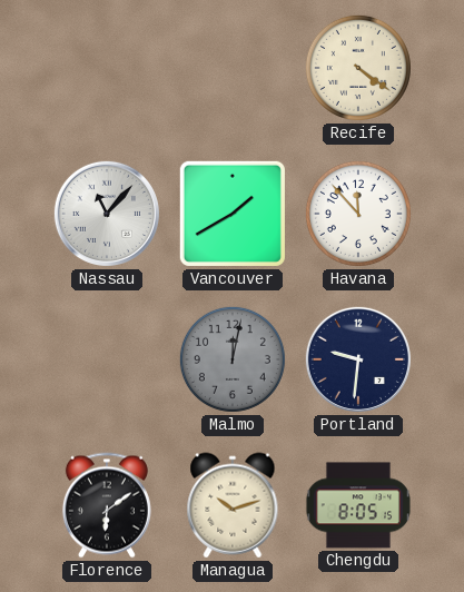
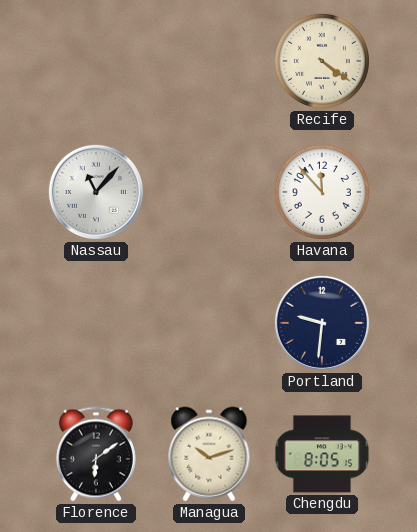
Vancouver: 1:40 -> none
Malmo: 12:02 -> none
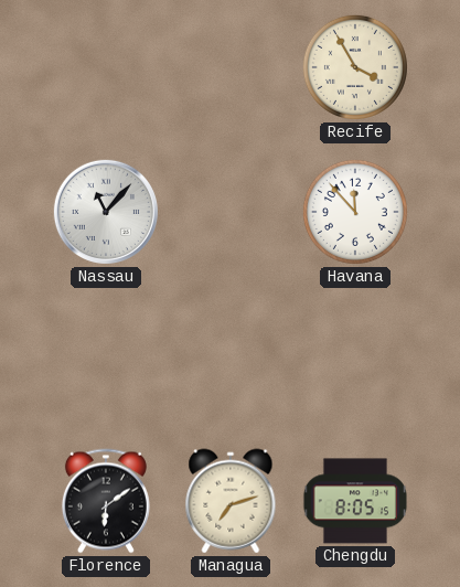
Recife: 4:21 -> 3:55
Portland: 9:31 -> none
Managua: 10:12 -> 7:12
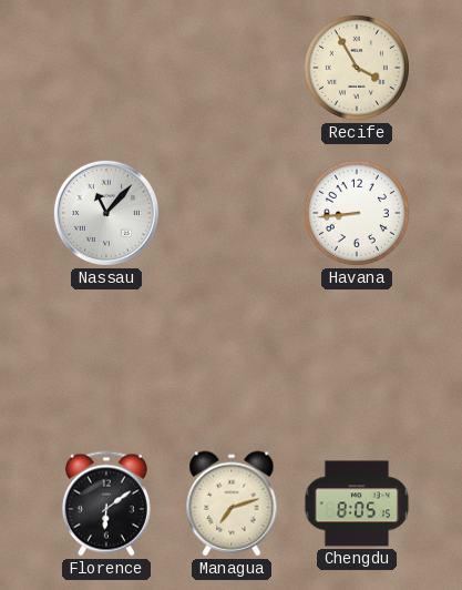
Havana: 11:53 -> 8:44
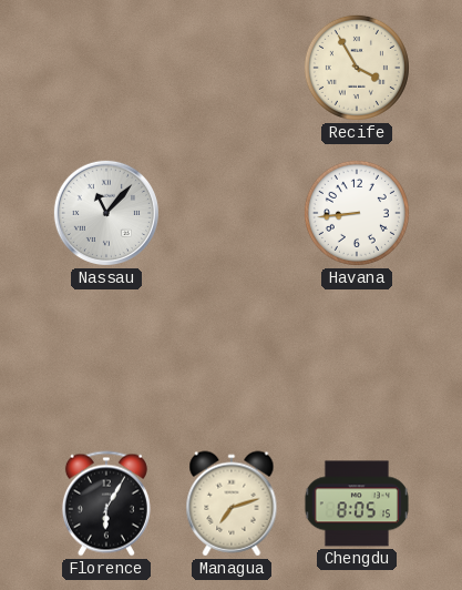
Florence: 6:09 -> 6:05
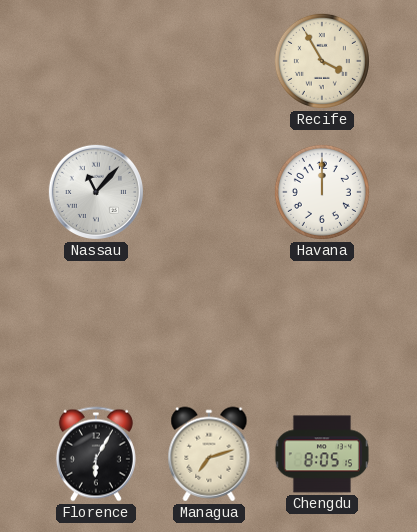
Havana: 8:44 -> 12:00
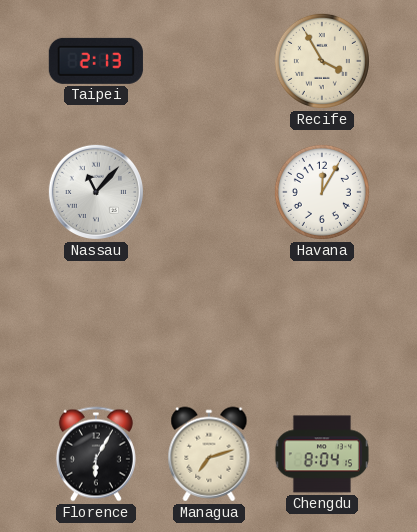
Taipei: none -> 2:13
Havana: 12:00 -> 12:05
Chengdu: 8:05 -> 8:04
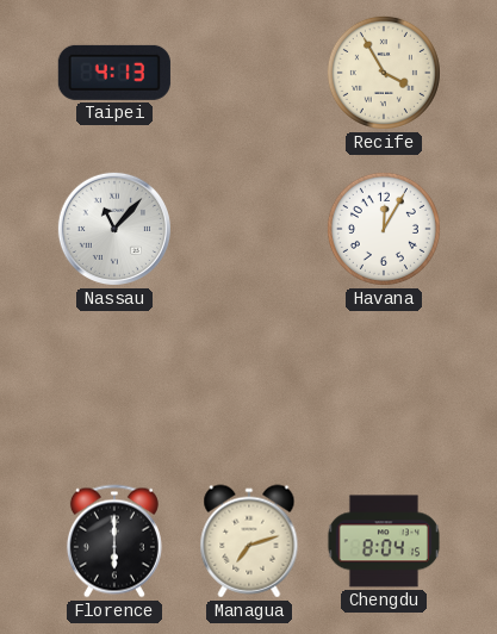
Taipei: 2:13 -> 4:13
Florence: 6:05 -> 6:00
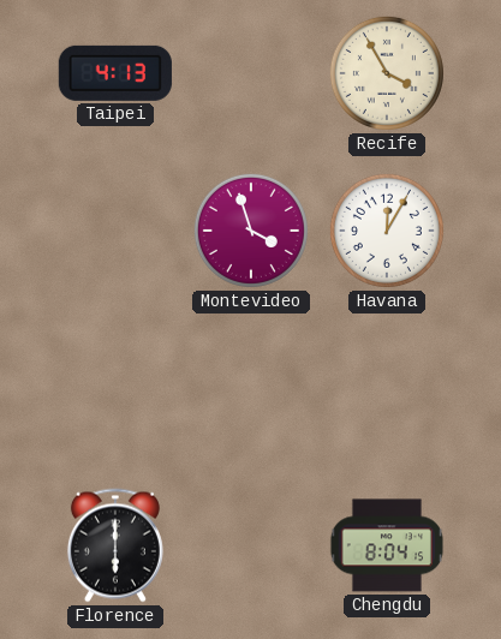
Nassau: 11:07 -> none
Montevideo: none -> 3:57
Managua: 7:12 -> none
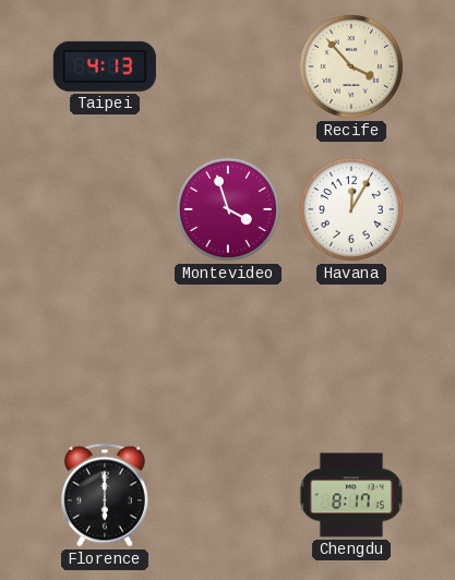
Recife: 3:55 -> 3:53
Chengdu: 8:04 -> 8:17
